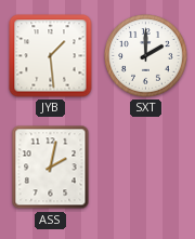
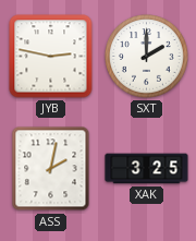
JYB: 1:29 -> 2:47
XAK: none -> 3:25
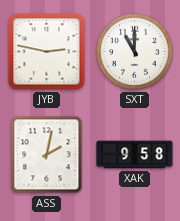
SXT: 2:00 -> 11:00
XAK: 3:25 -> 9:58
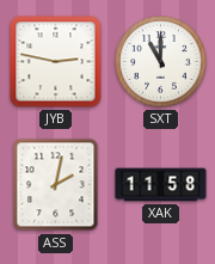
XAK: 9:58 -> 11:58
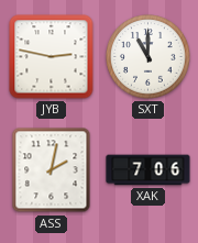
XAK: 11:58 -> 7:06
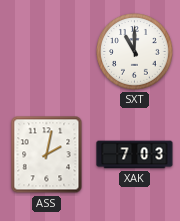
JYB: 2:47 -> none
XAK: 7:06 -> 7:03
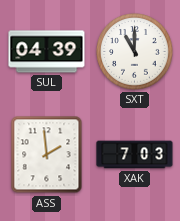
SUL: none -> 04:39
ASS: 2:02 -> 1:59
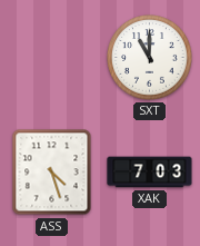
SUL: 04:39 -> none
ASS: 1:59 -> 4:27
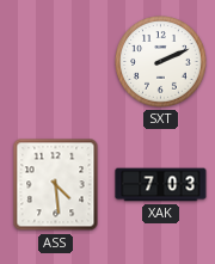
SXT: 11:00 -> 2:11
ASS: 4:27 -> 4:29
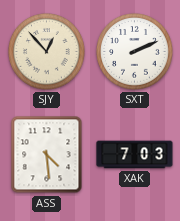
SJY: none -> 12:53
